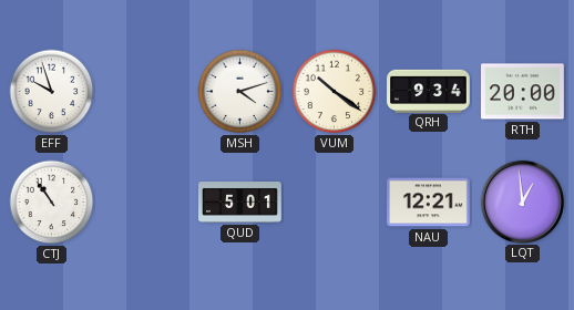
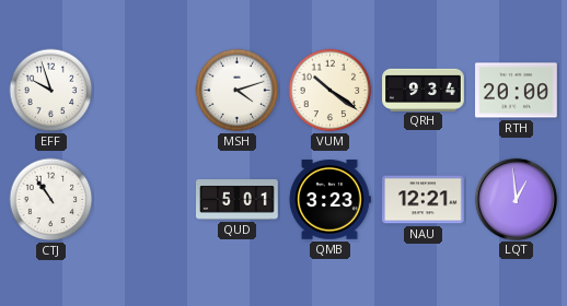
QMB: none -> 3:23
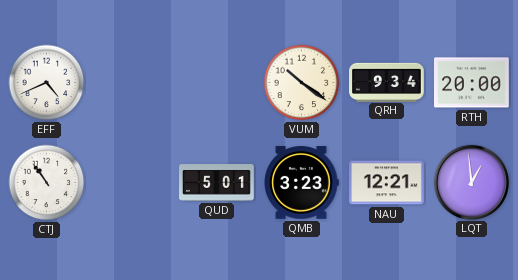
EFF: 9:57 -> 4:41
MSH: 4:12 -> none
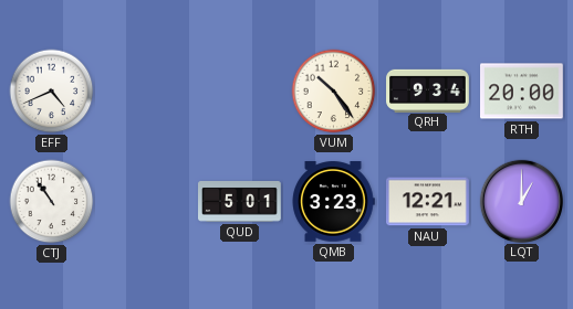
VUM: 10:21 -> 10:24
LQT: 12:59 -> 1:00
